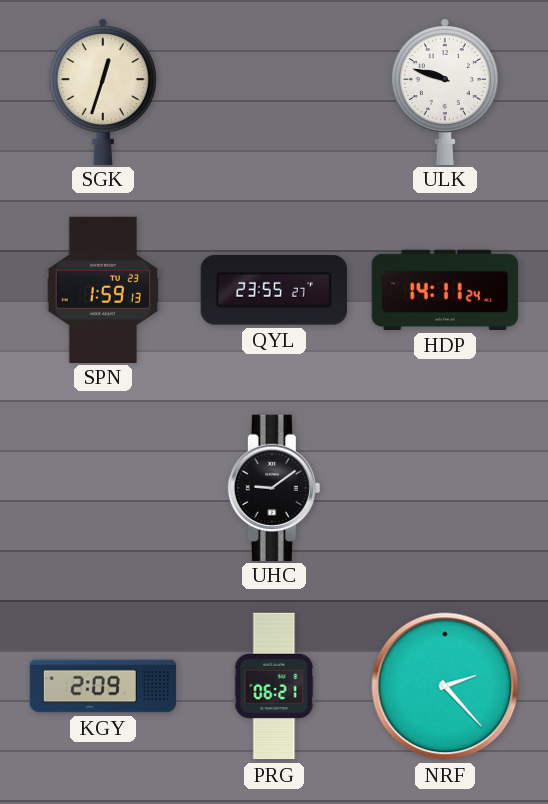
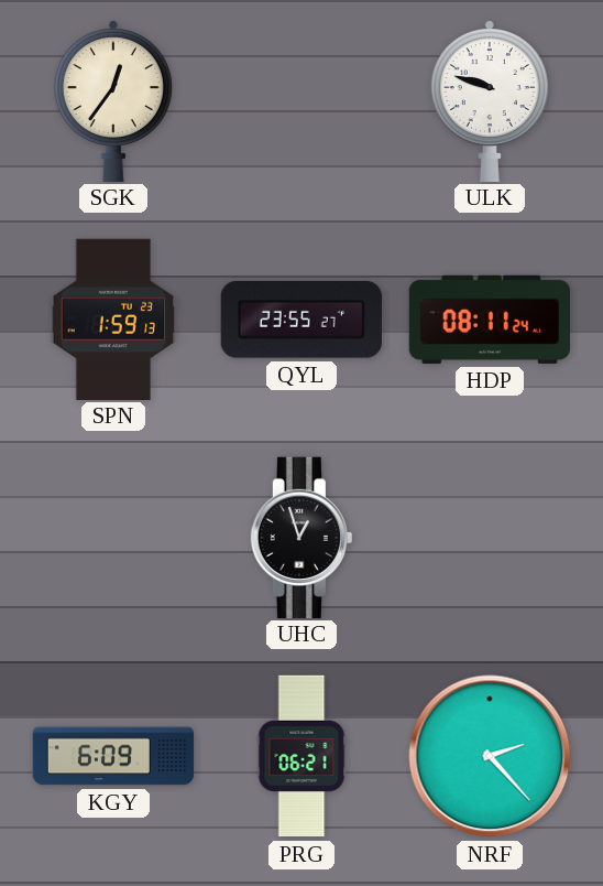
SGK: 12:33 -> 12:36
HDP: 14:11 -> 08:11
UHC: 9:09 -> 12:57
KGY: 2:09 -> 6:09
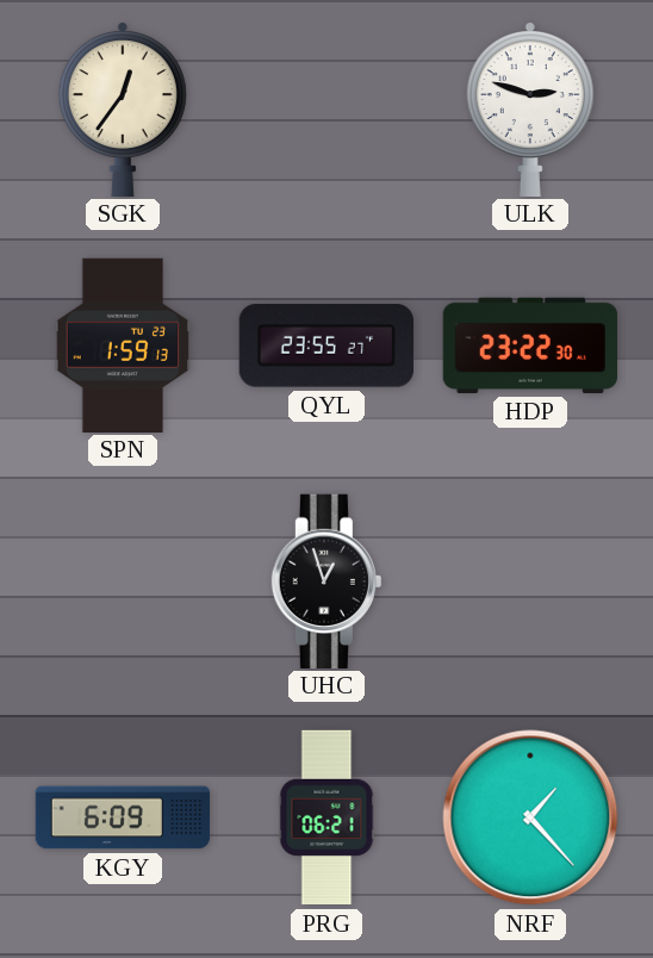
ULK: 9:48 -> 2:48
HDP: 08:11 -> 23:22
NRF: 2:23 -> 1:23
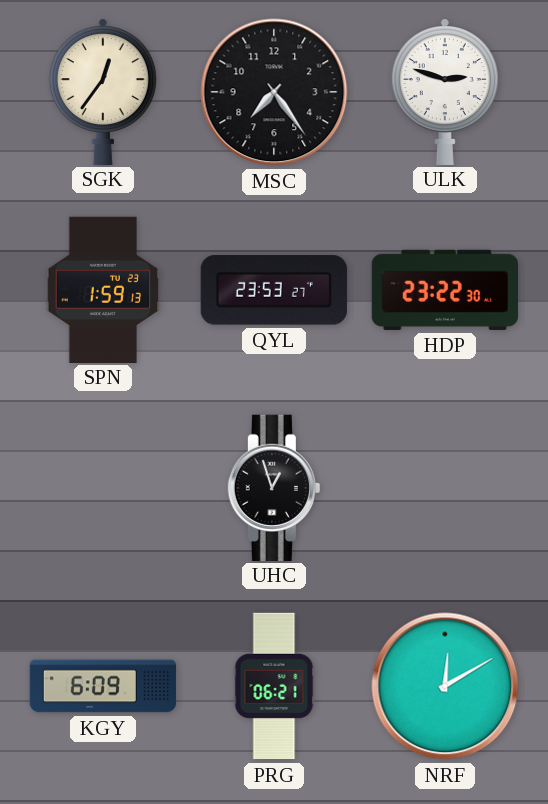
MSC: none -> 7:24
QYL: 23:55 -> 23:53
NRF: 1:23 -> 12:10
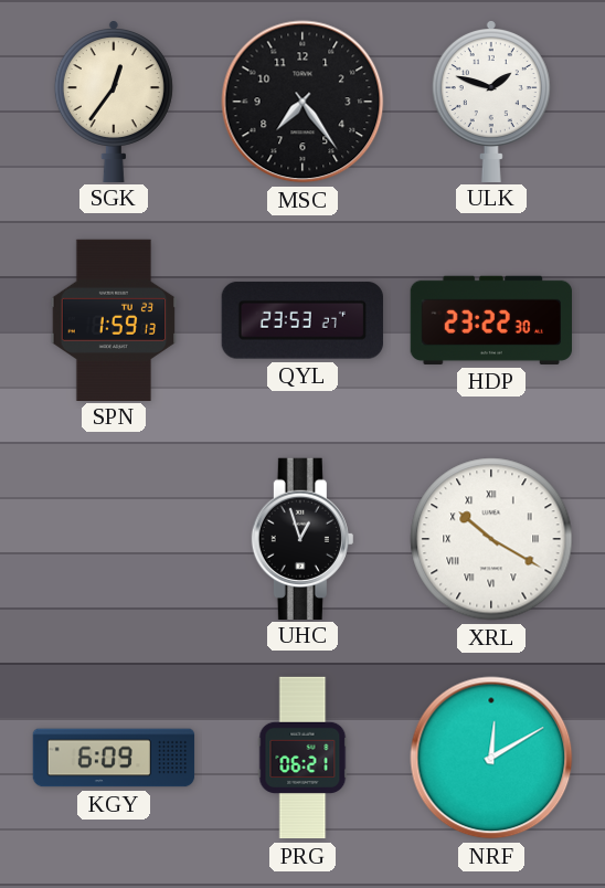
ULK: 2:48 -> 1:48
XRL: none -> 10:20
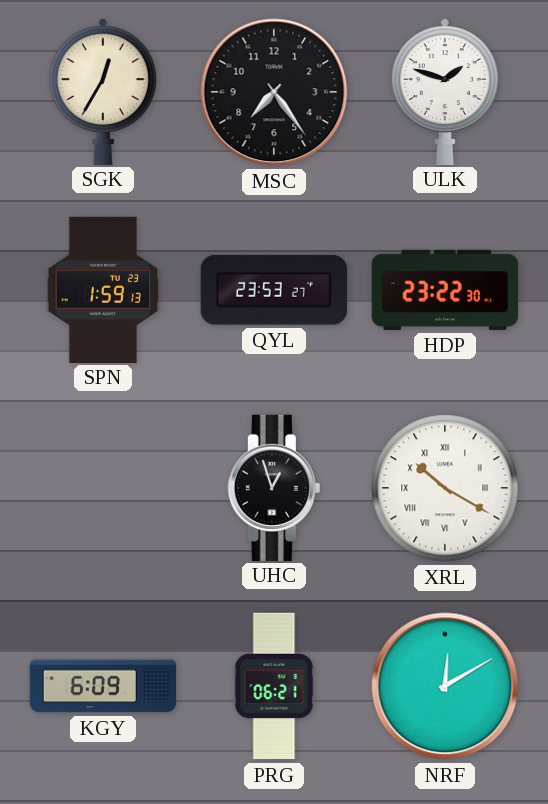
SGK: 12:36 -> 12:35
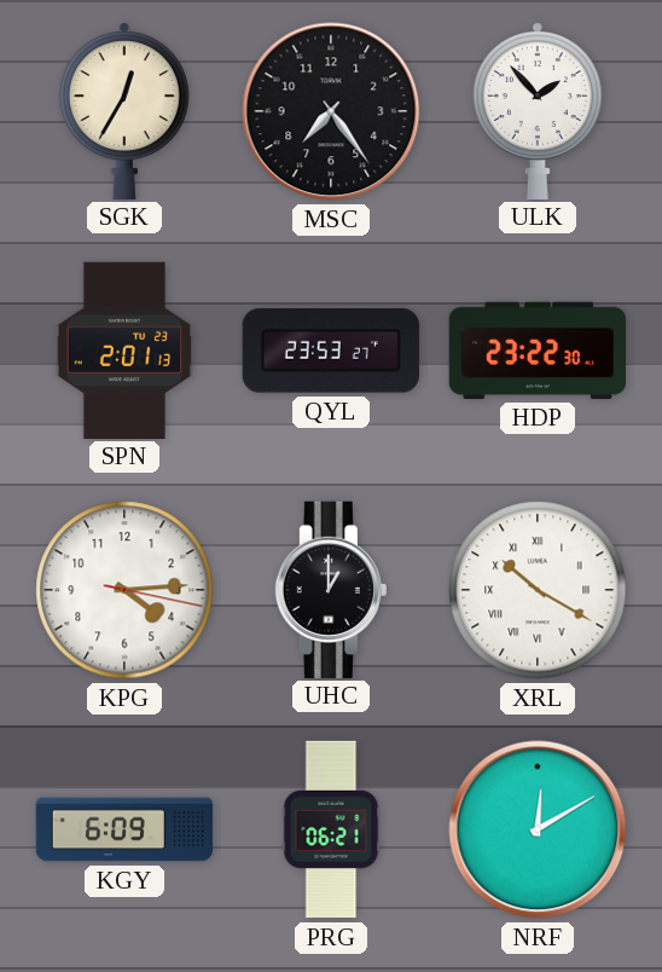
ULK: 1:48 -> 1:53
SPN: 1:59 -> 2:01
KPG: none -> 4:14
UHC: 12:57 -> 1:00
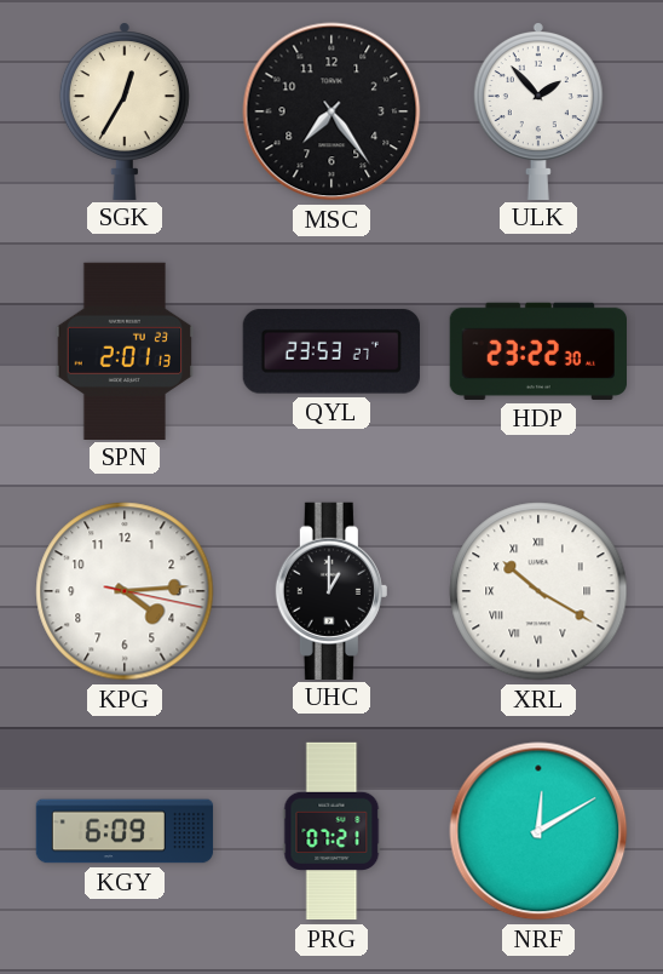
PRG: 06:21 -> 07:21
